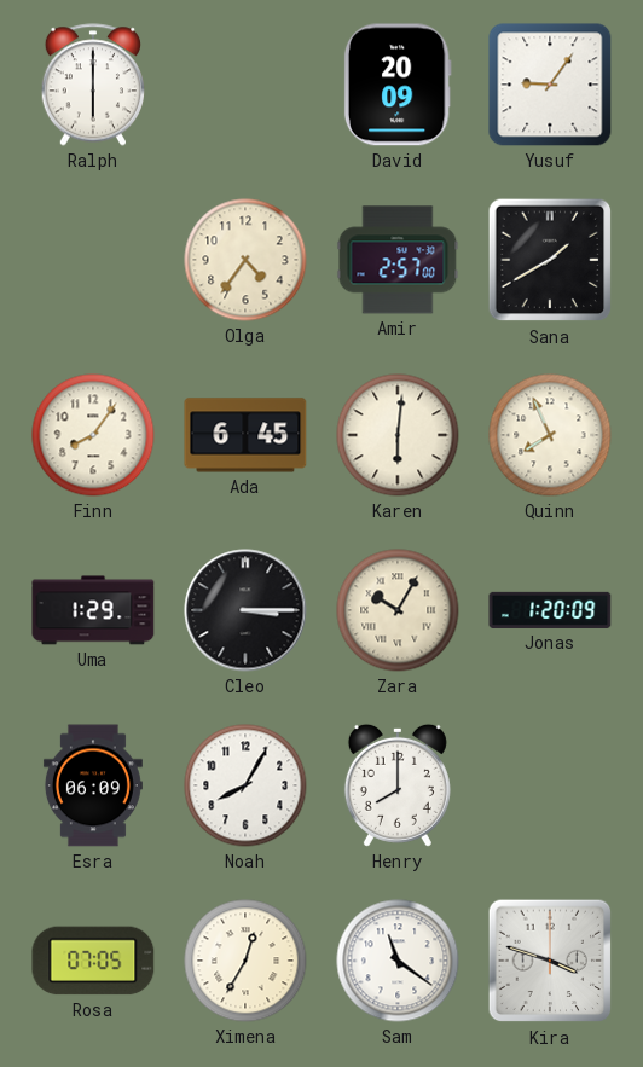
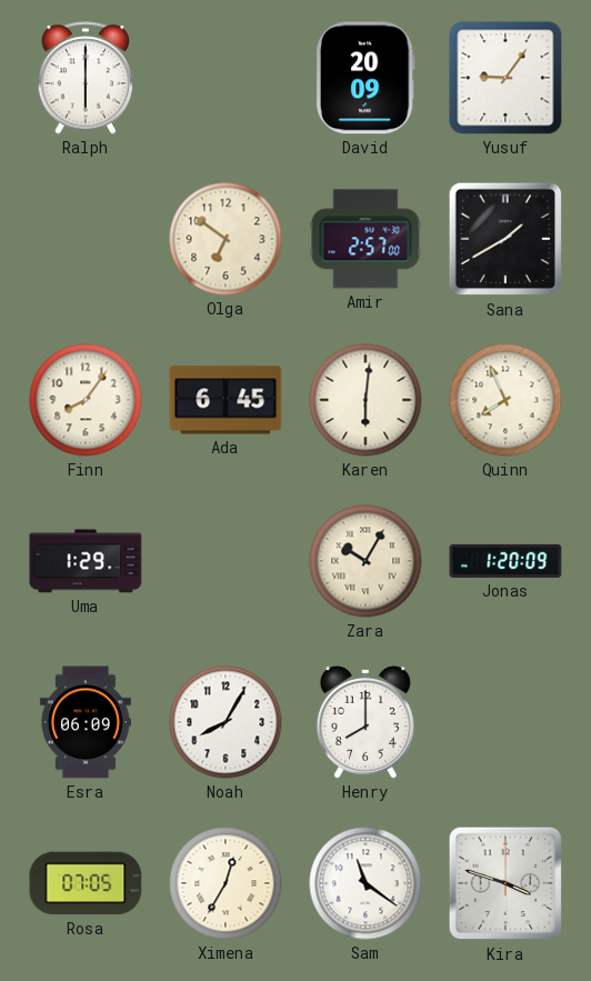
Olga: 4:36 -> 6:51
Cleo: 3:15 -> none
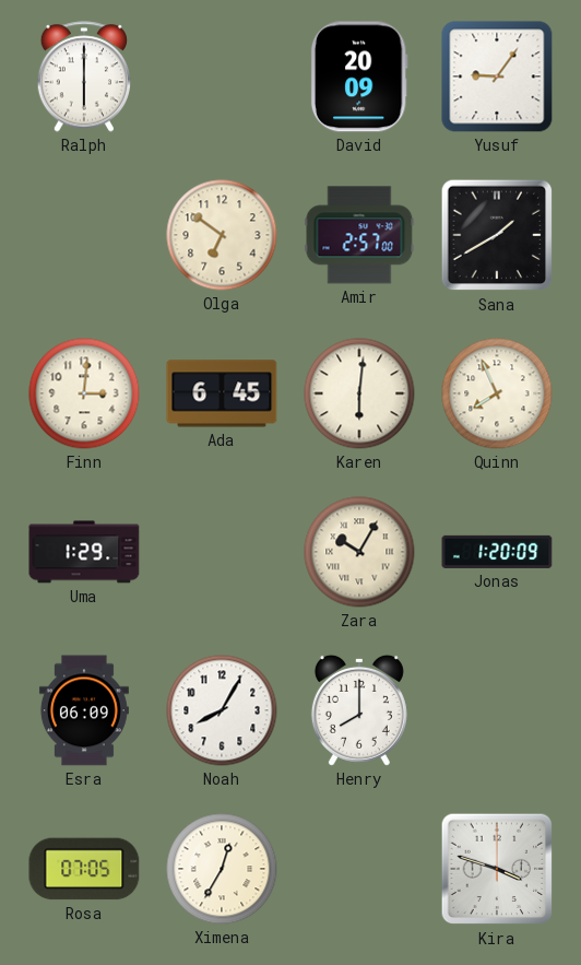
Finn: 8:06 -> 3:01
Sam: 11:21 -> none
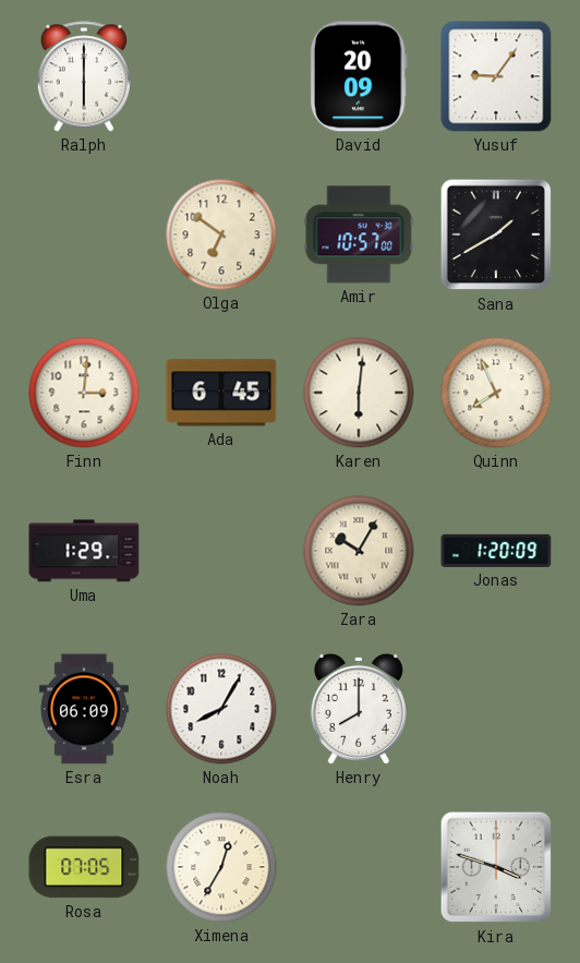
Amir: 2:57 -> 10:57
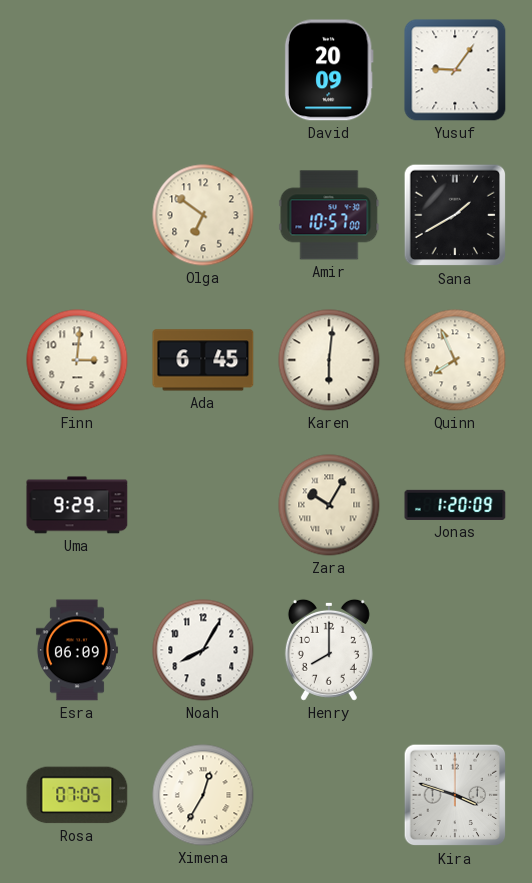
Ralph: 6:00 -> none
Uma: 1:29 -> 9:29
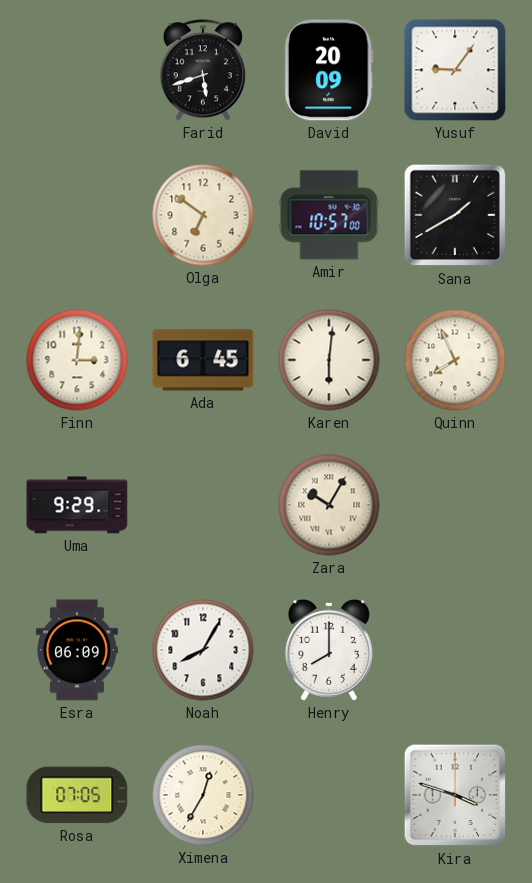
Farid: none -> 5:42
Jonas: 1:20 -> none
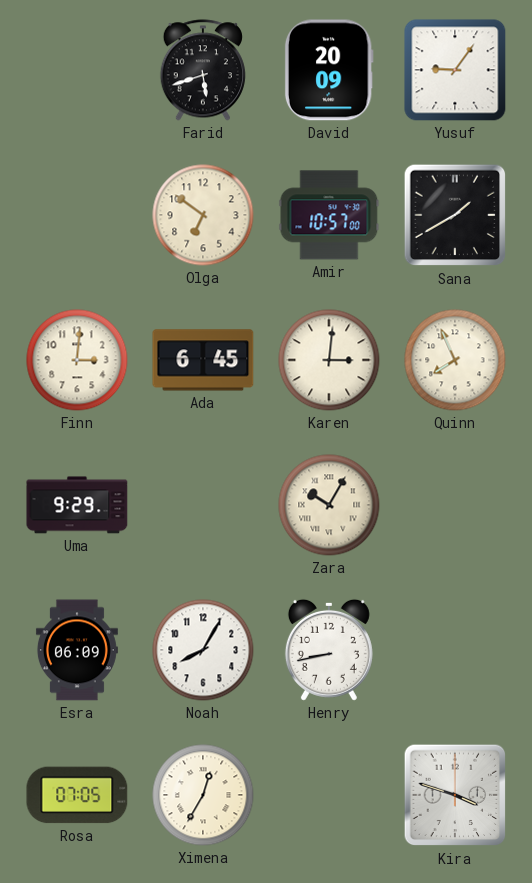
Karen: 6:01 -> 3:01
Henry: 8:00 -> 8:43
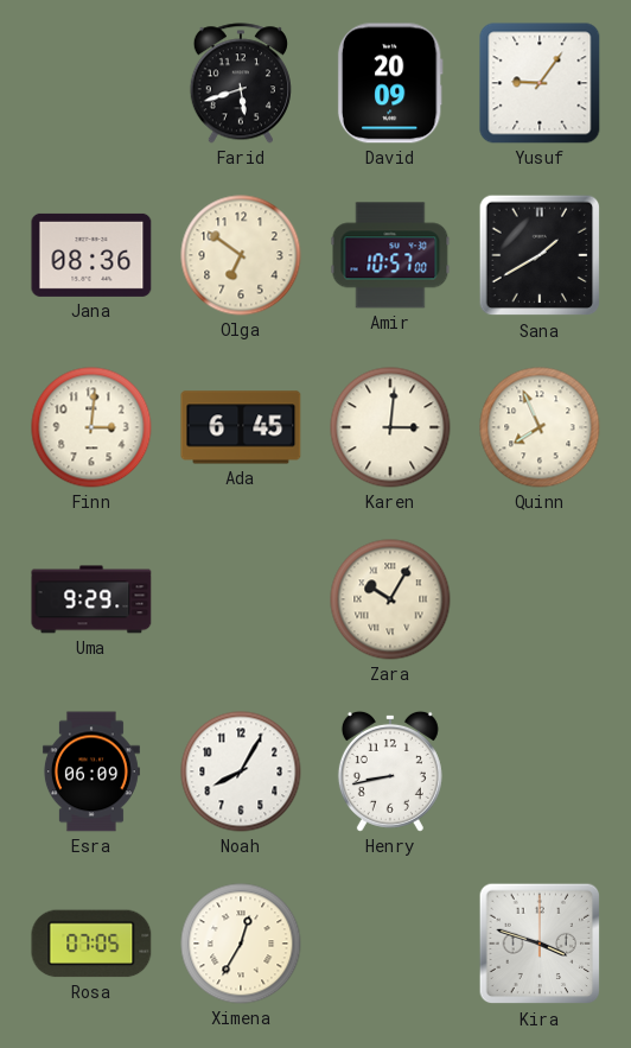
Jana: none -> 08:36
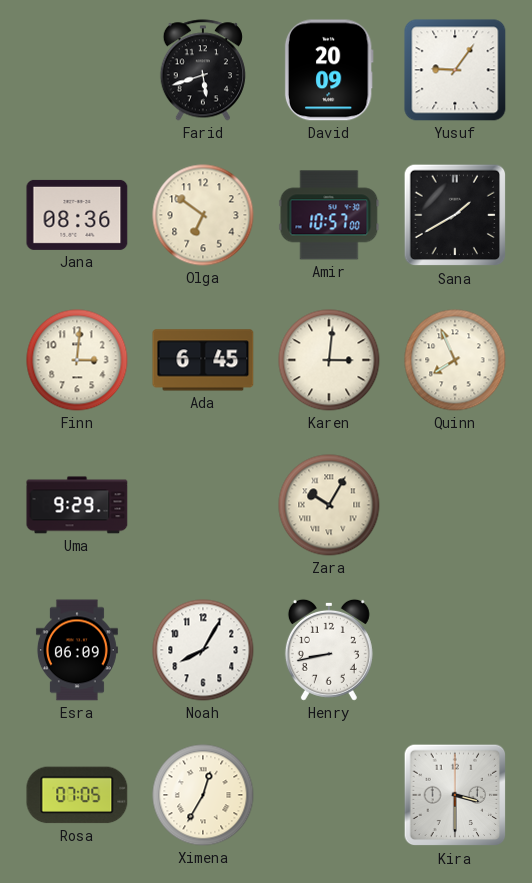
Kira: 3:48 -> 3:30
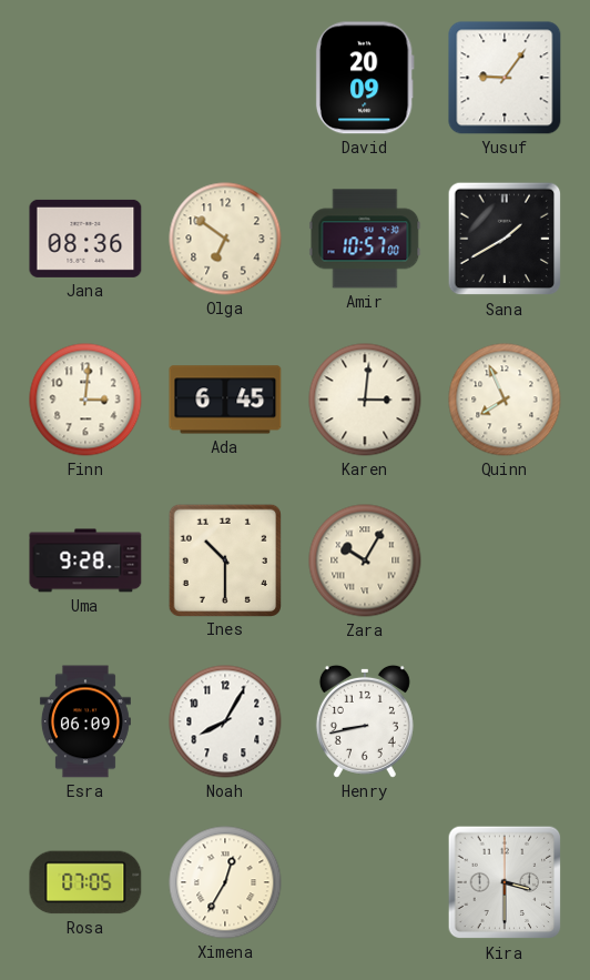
Farid: 5:42 -> none
Uma: 9:29 -> 9:28
Ines: none -> 10:30
